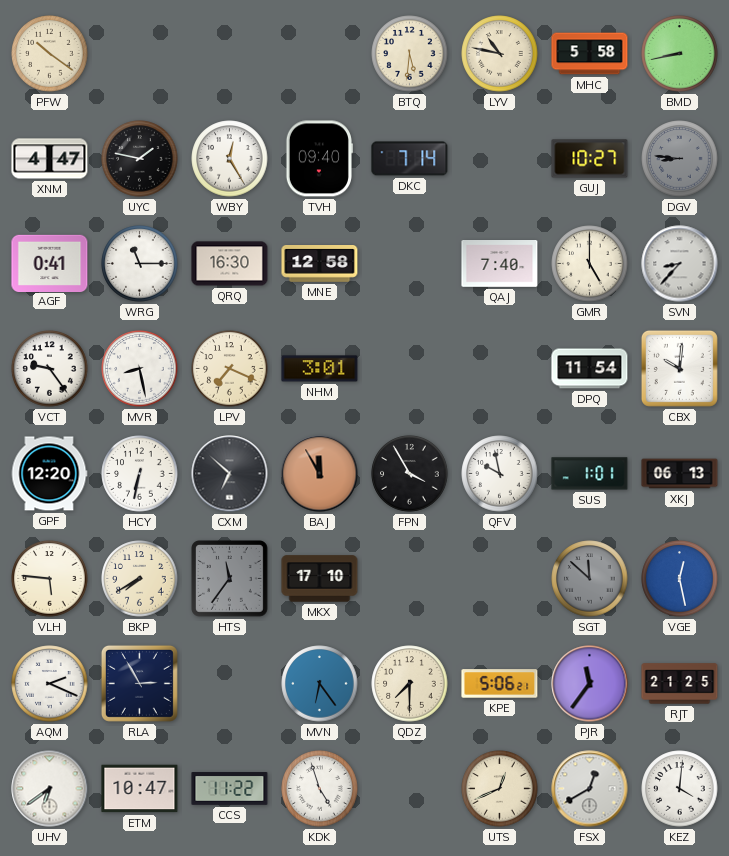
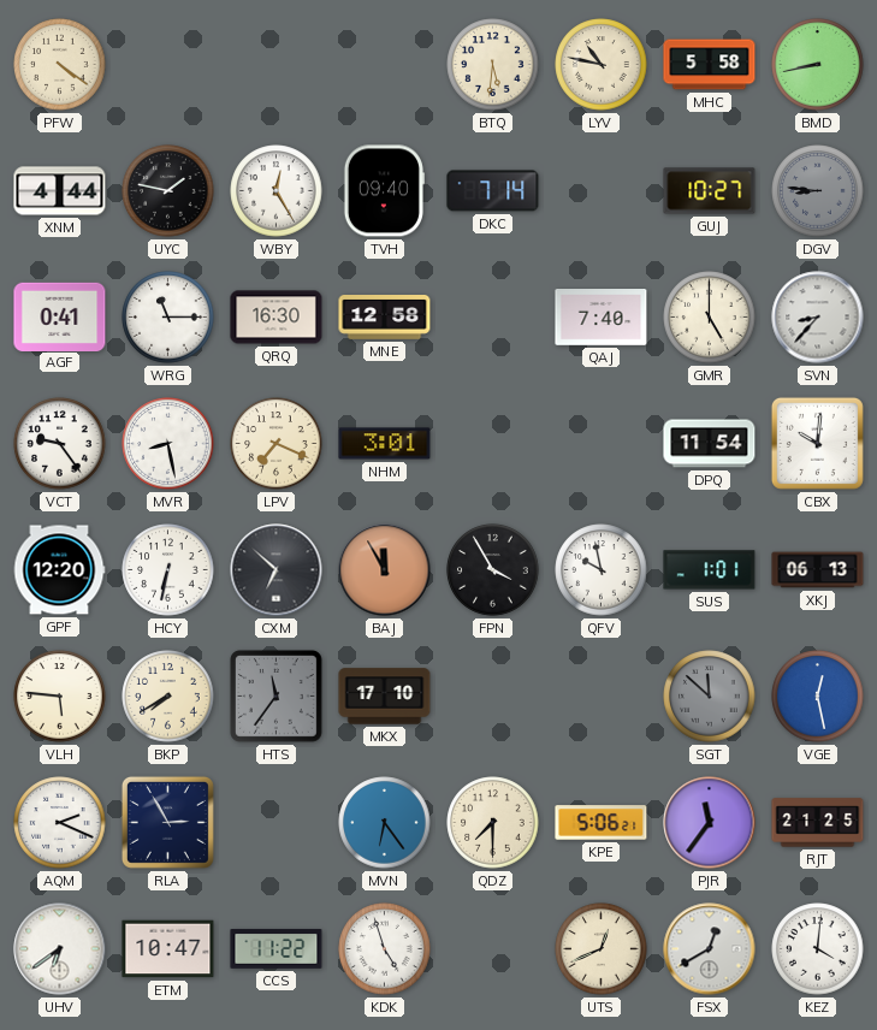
PFW: 10:21 -> 4:21
XNM: 4:47 -> 4:44
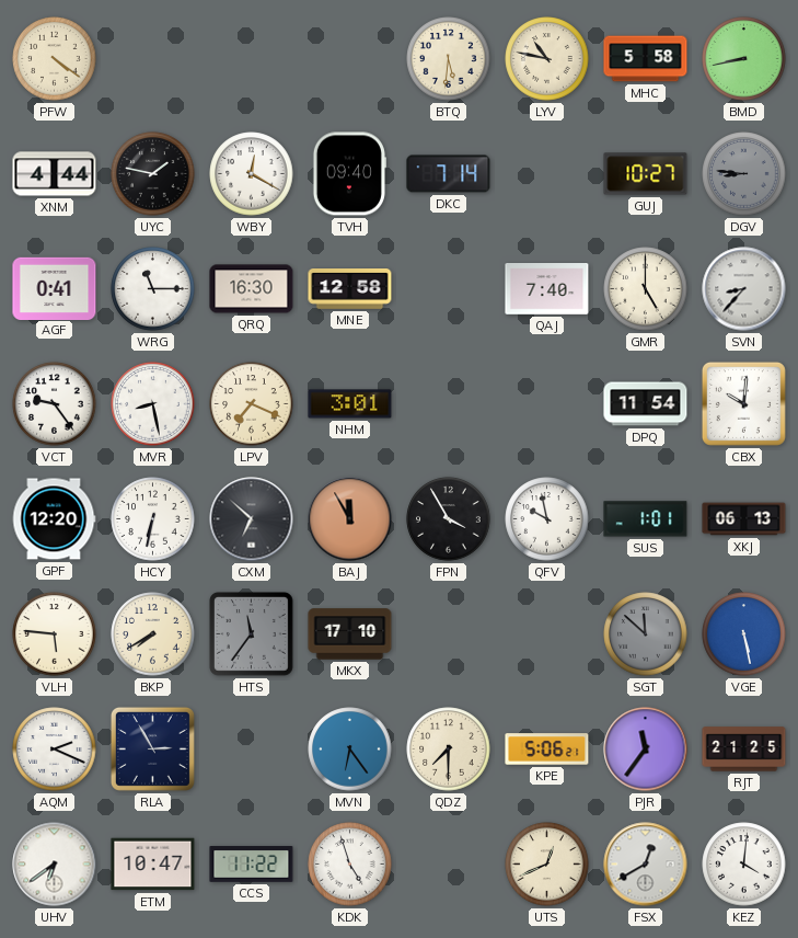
WBY: 12:25 -> 12:20
VGE: 12:28 -> 5:28
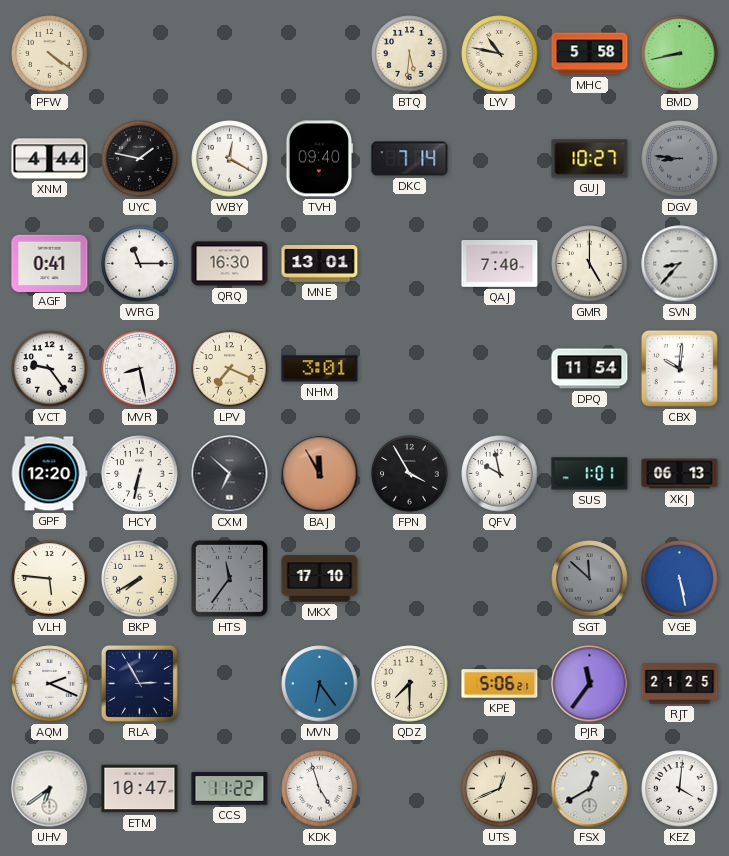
MNE: 12:58 -> 13:01
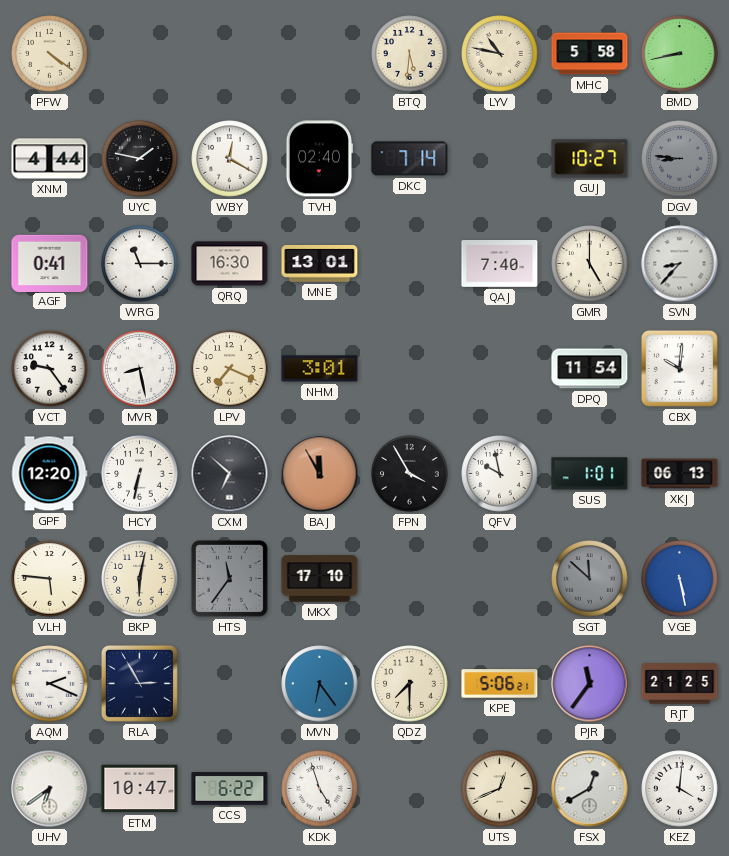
TVH: 09:40 -> 02:40
BKP: 7:40 -> 6:02
CCS: 11:22 -> 6:22
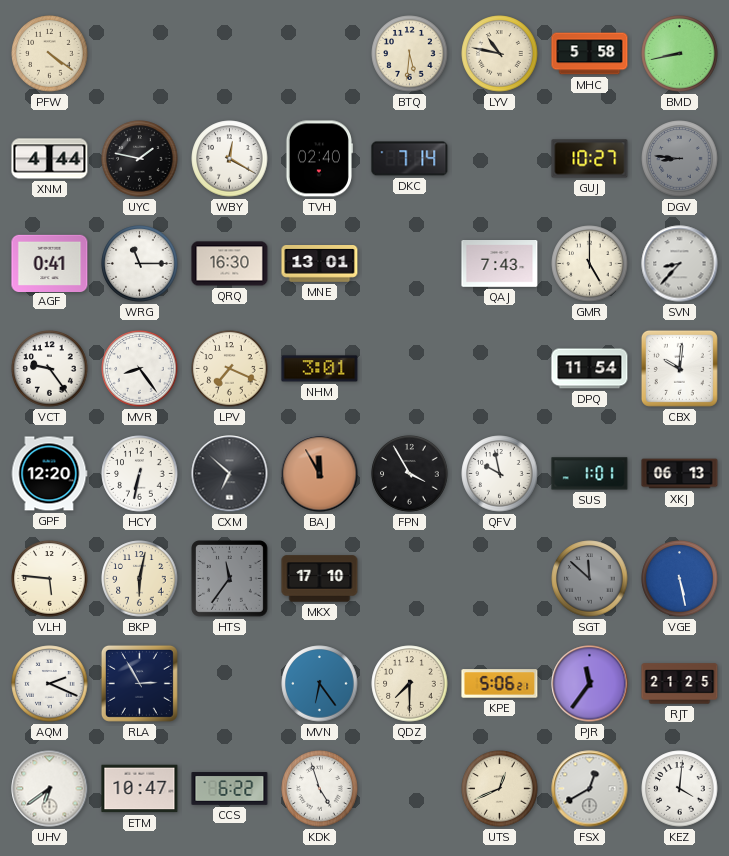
QAJ: 7:40 -> 7:43
MVR: 8:28 -> 8:24
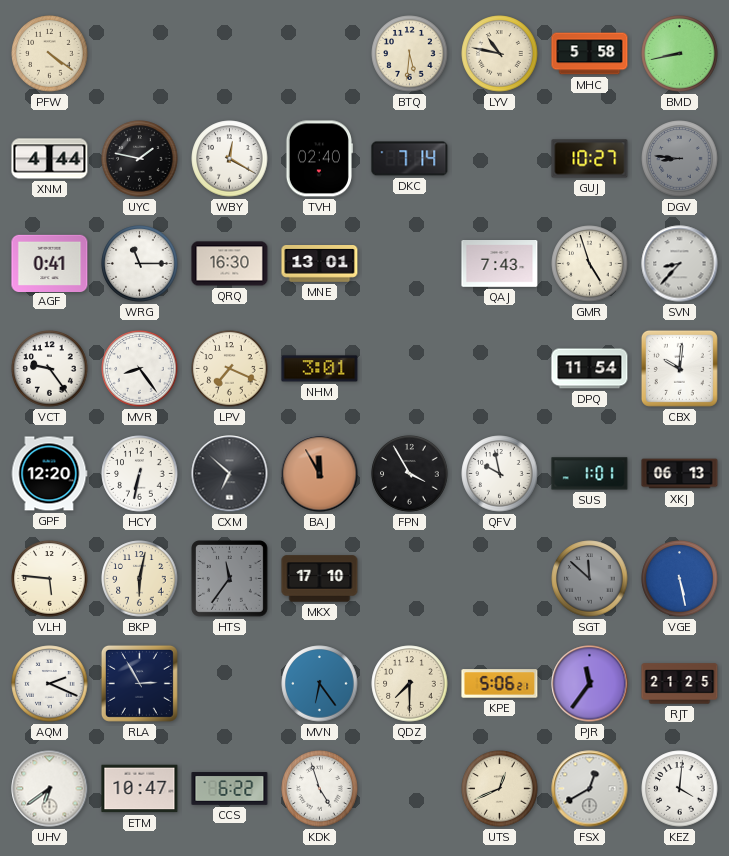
GMR: 5:00 -> 4:57
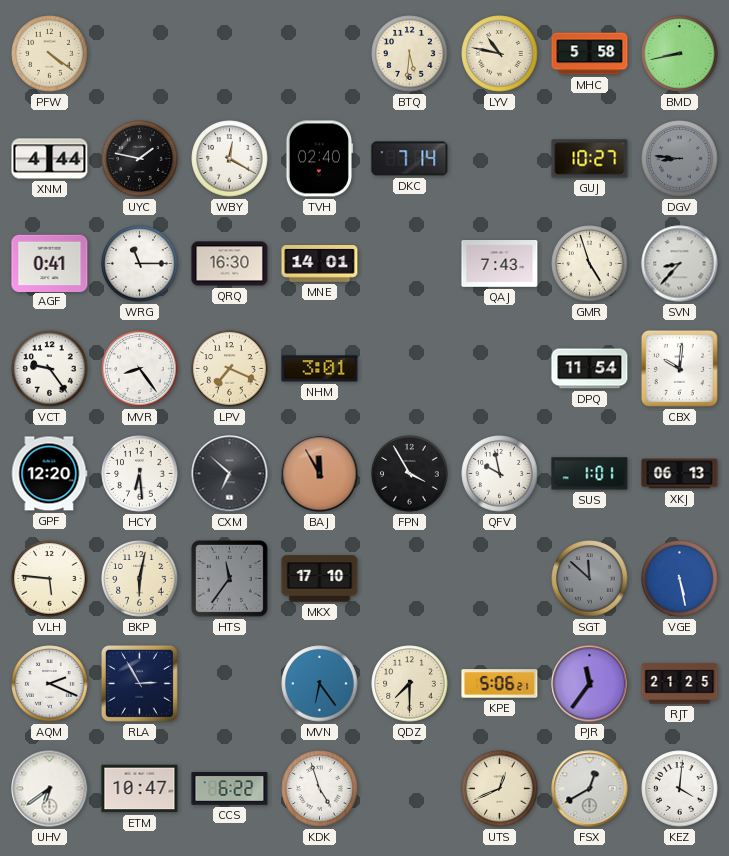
MNE: 13:01 -> 14:01
HCY: 6:32 -> 6:29
